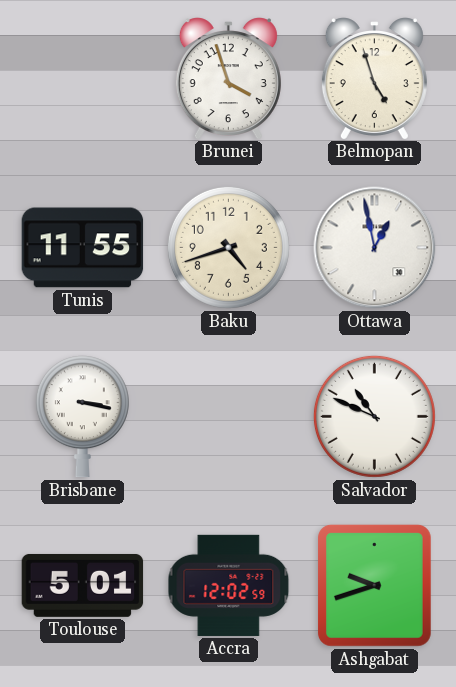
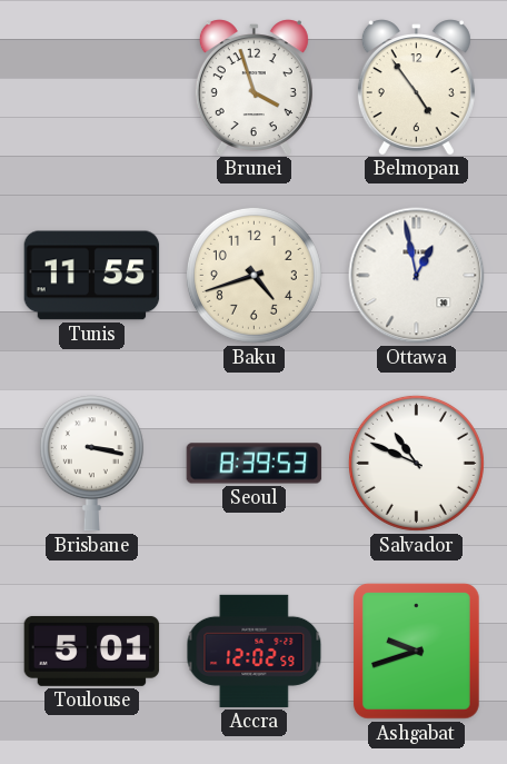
Belmopan: 4:57 -> 4:54
Seoul: none -> 8:39
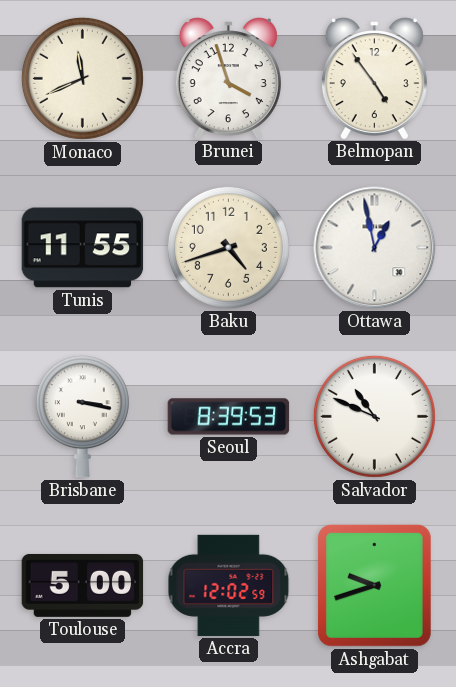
Monaco: none -> 11:41
Toulouse: 5:01 -> 5:00
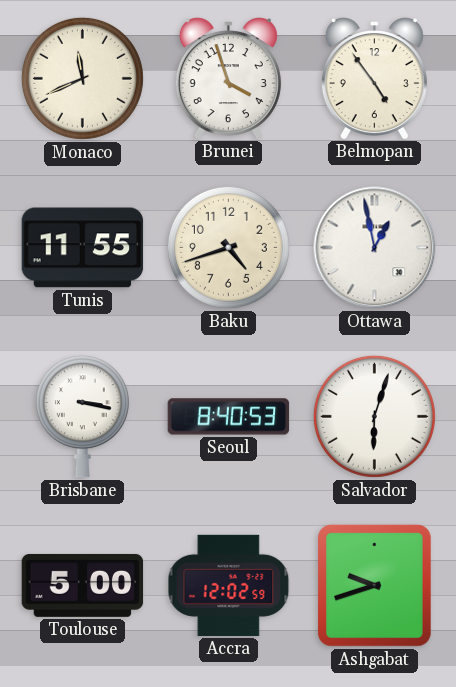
Seoul: 8:39 -> 8:40
Salvador: 10:49 -> 6:03
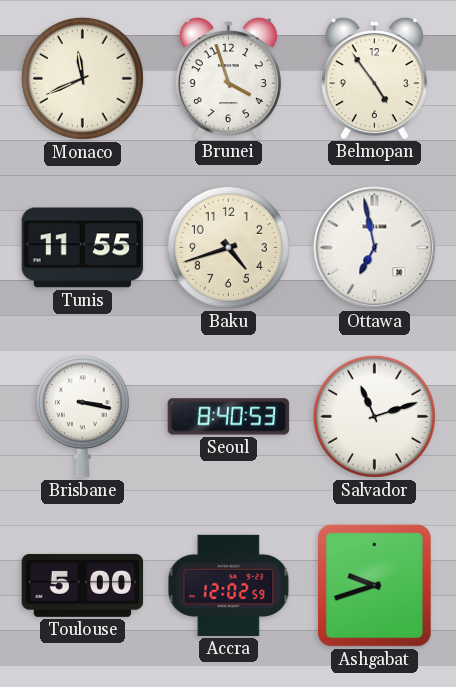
Ottawa: 12:58 -> 6:58
Salvador: 6:03 -> 11:12
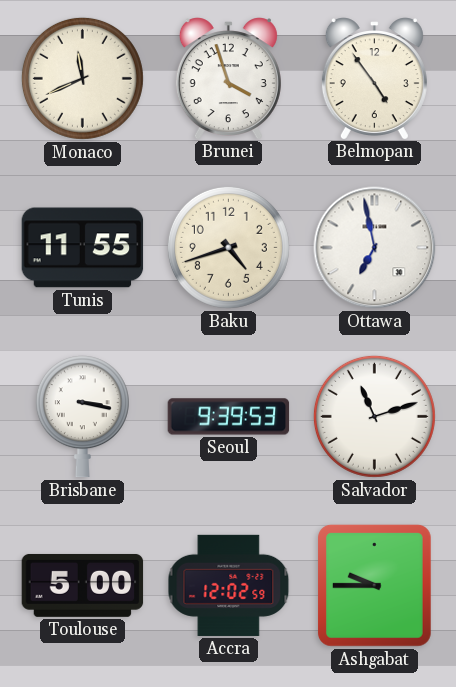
Seoul: 8:40 -> 9:39
Ashgabat: 9:42 -> 9:45
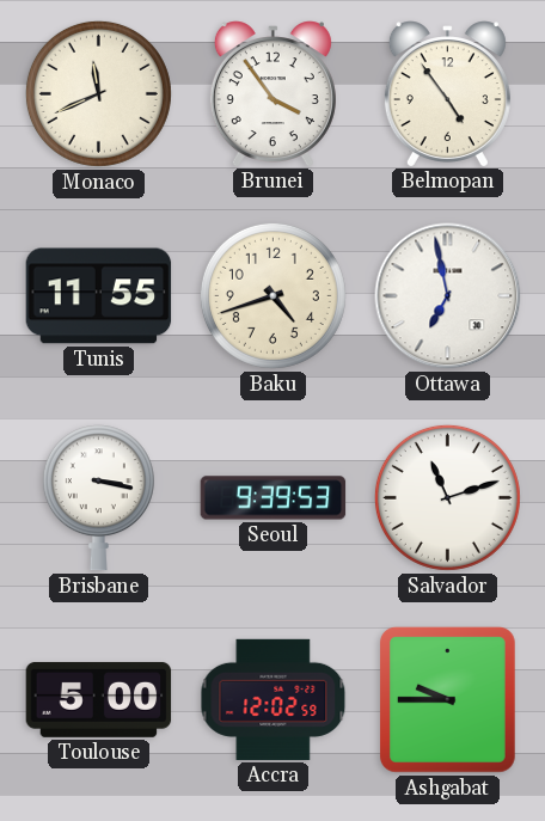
Brunei: 3:57 -> 3:54
